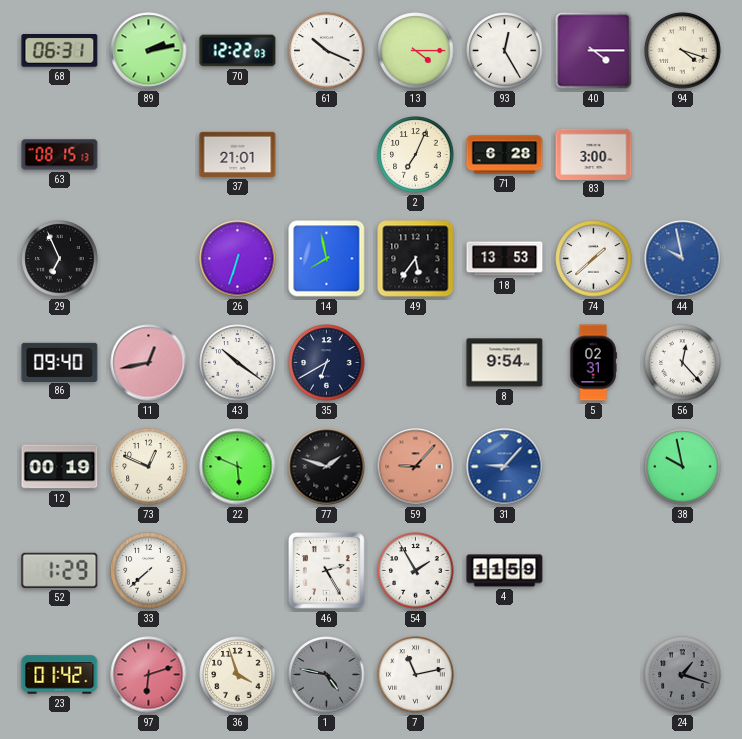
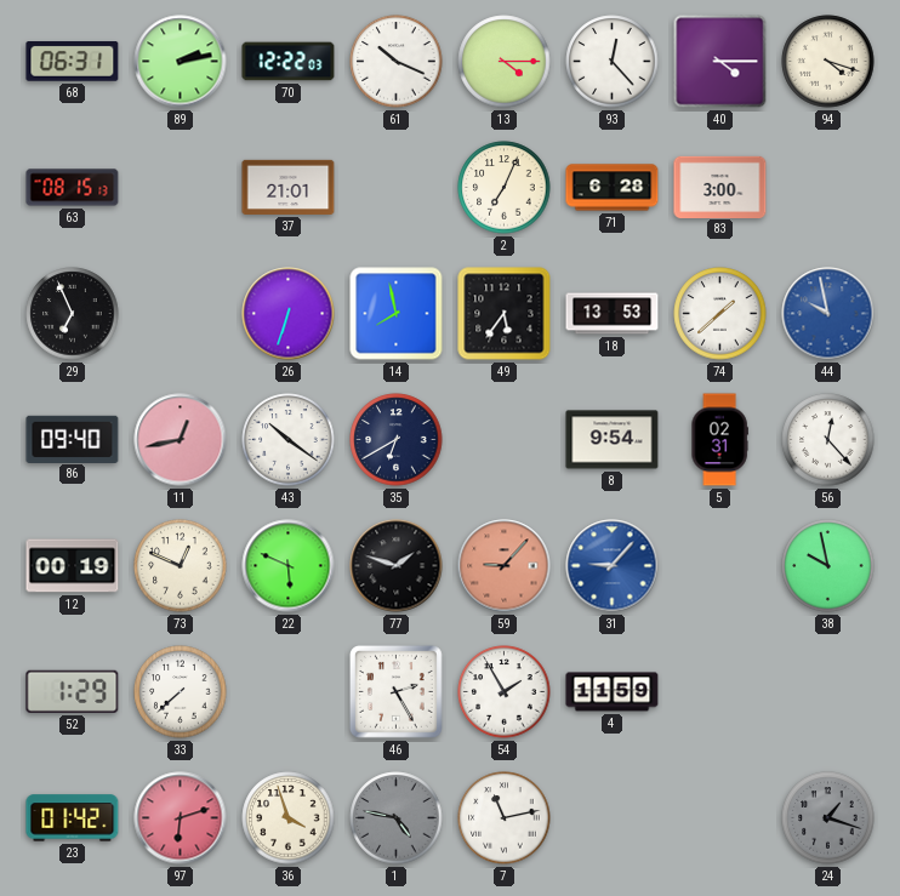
93: 12:25 -> 12:23
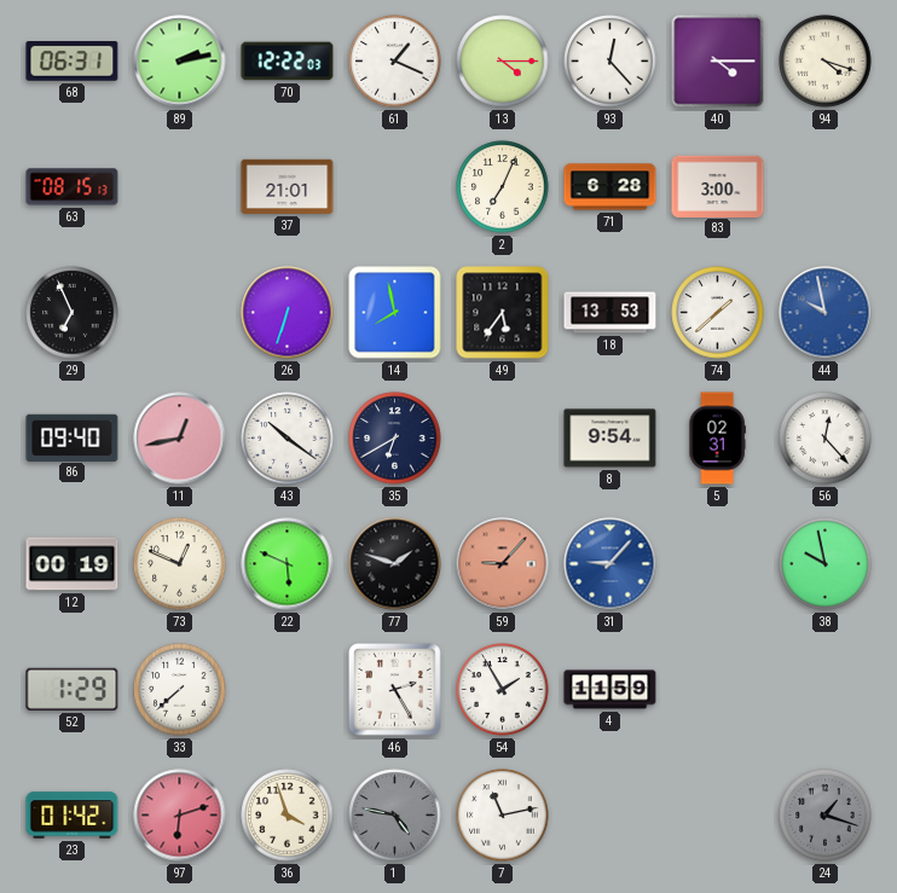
61: 10:19 -> 1:19
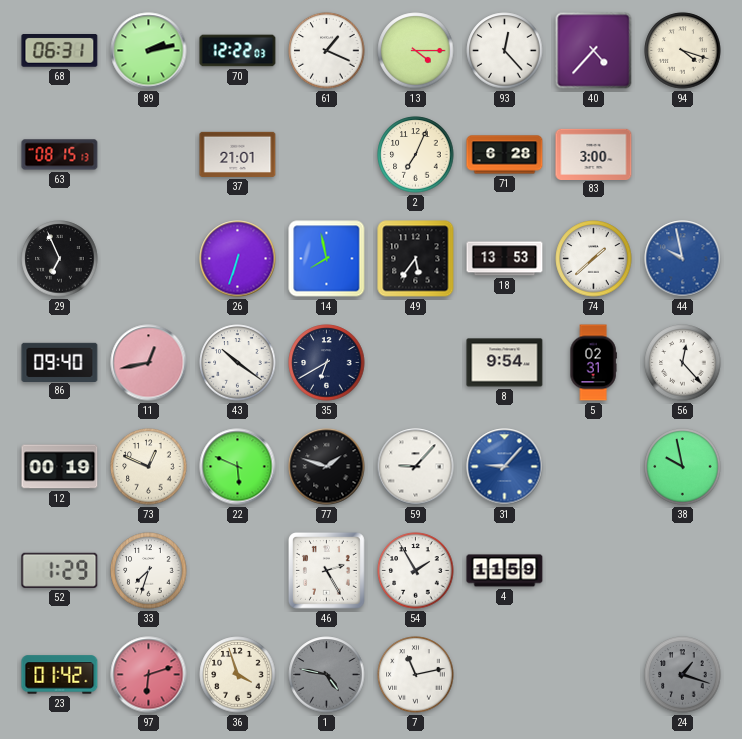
40: 4:15 -> 4:37
59 dial: salmon -> white
33: 7:38 -> 7:33
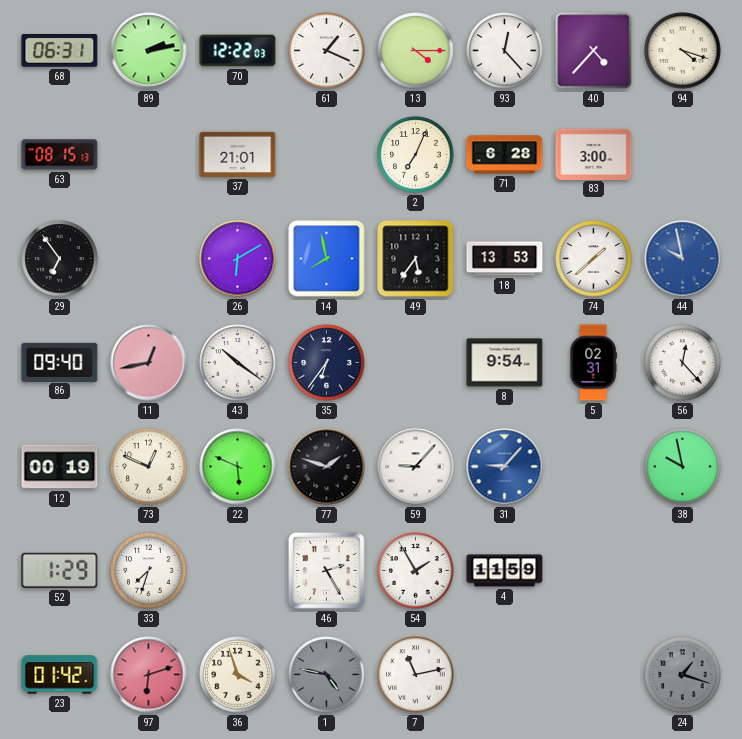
29: 6:56 -> 6:54
26: 6:33 -> 6:10
35: 6:40 -> 6:36
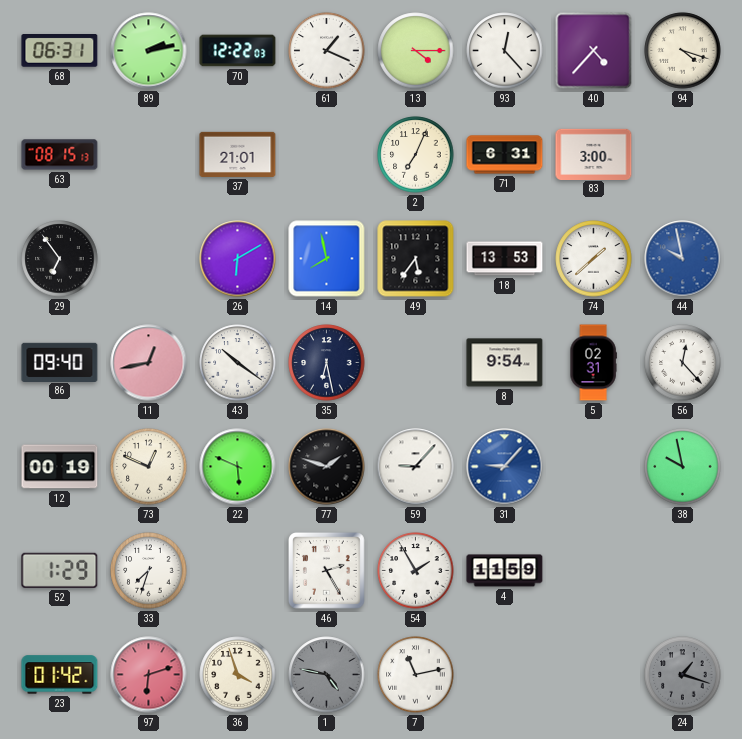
71: 6:28 -> 6:31
35: 6:36 -> 6:28
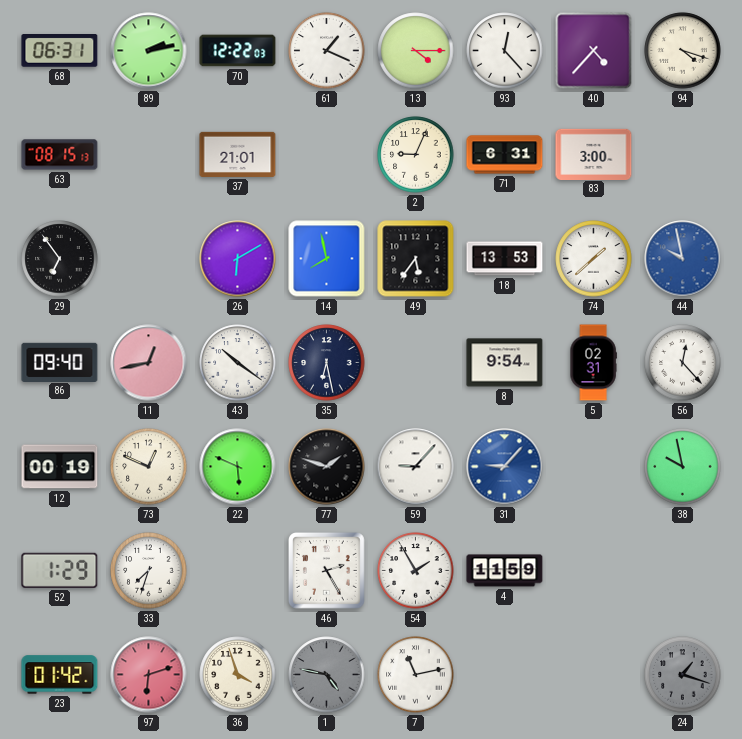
2: 7:04 -> 9:04
